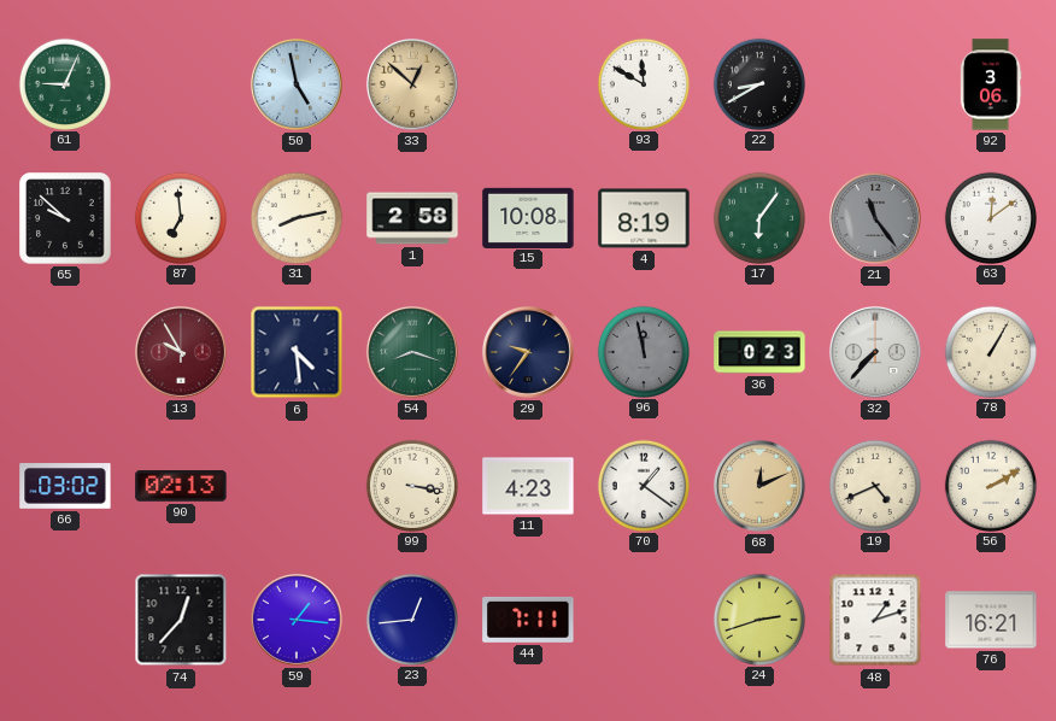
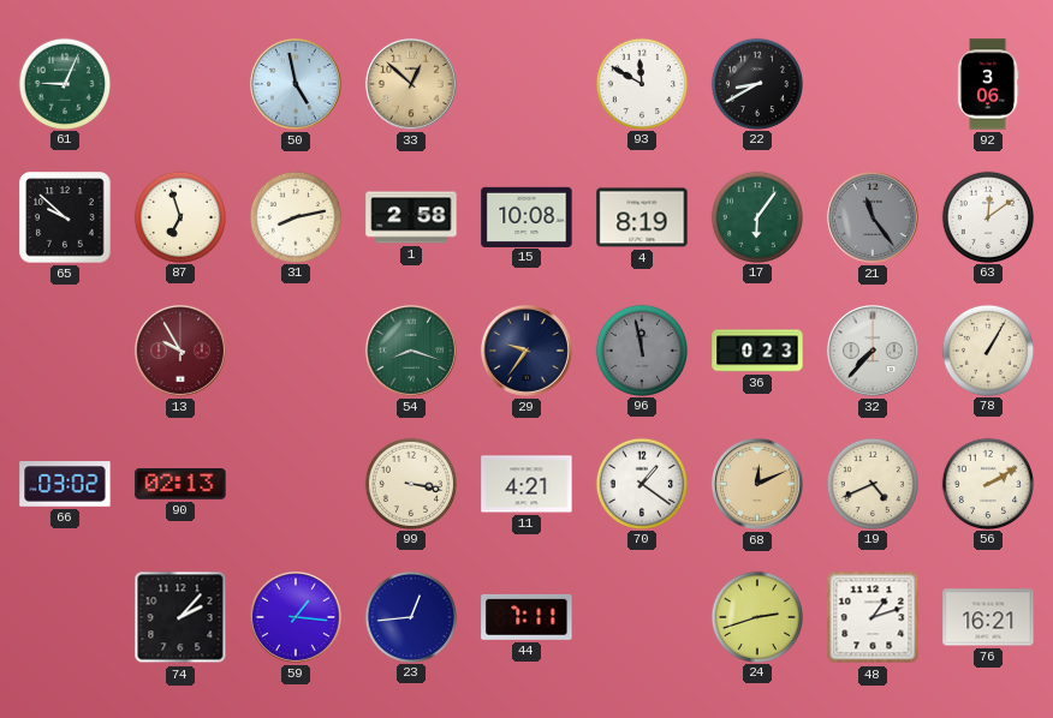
87: 6:59 -> 6:57
6: 4:29 -> none
11: 4:23 -> 4:21
74: 12:37 -> 2:07
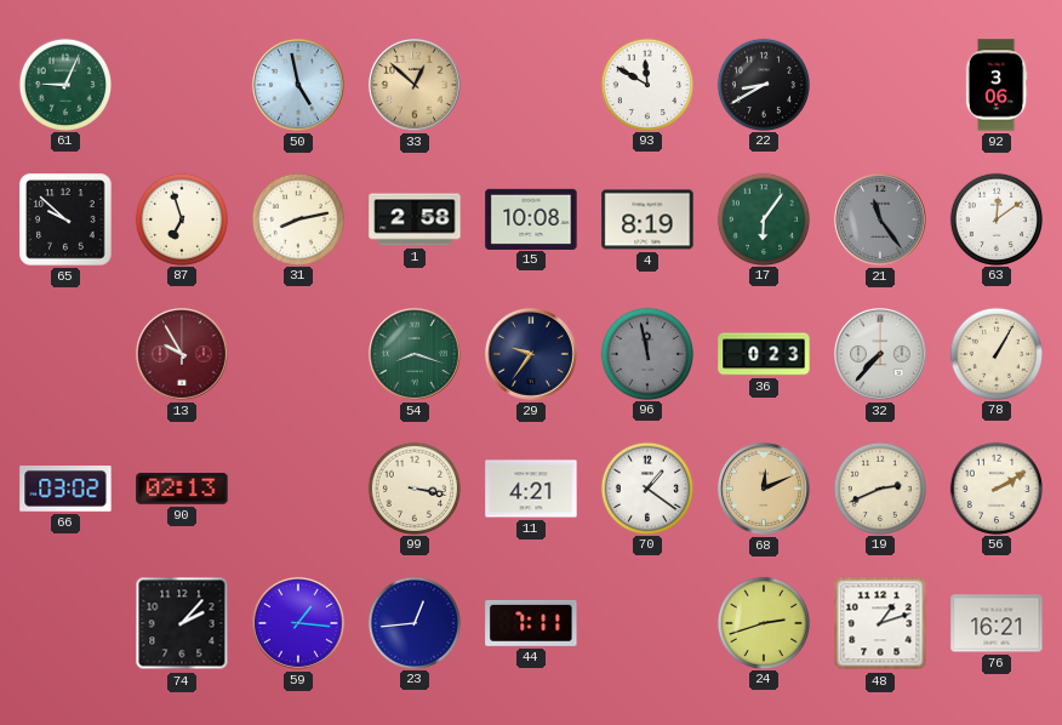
19: 4:41 -> 2:41
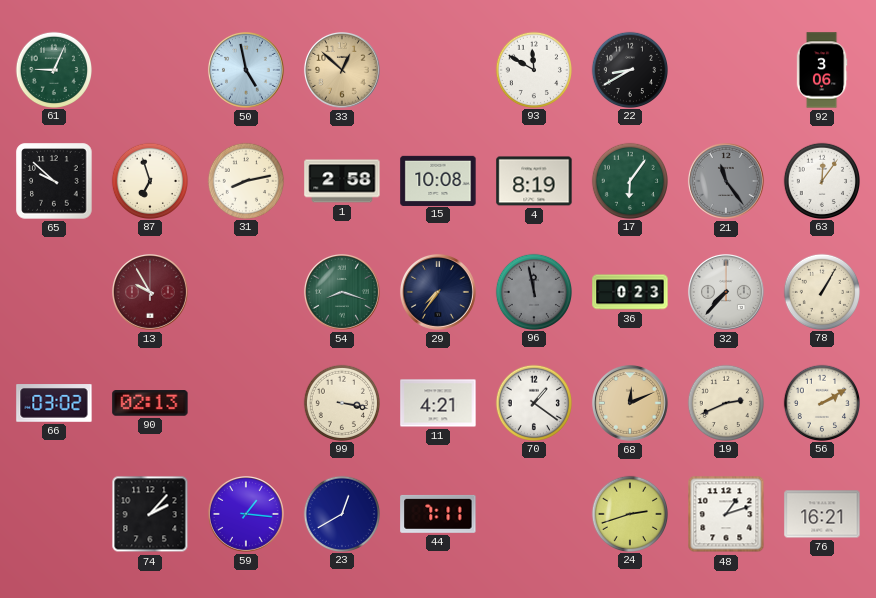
63: 12:09 -> 12:06
29: 9:36 -> 7:36
23: 12:44 -> 12:40
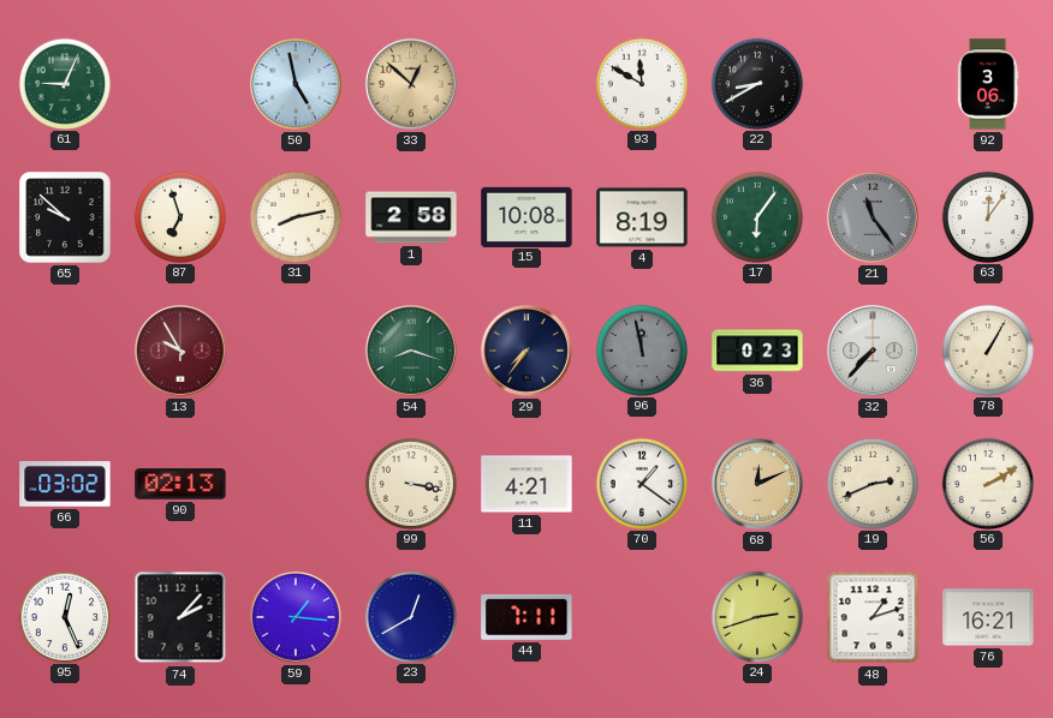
95: none -> 12:26
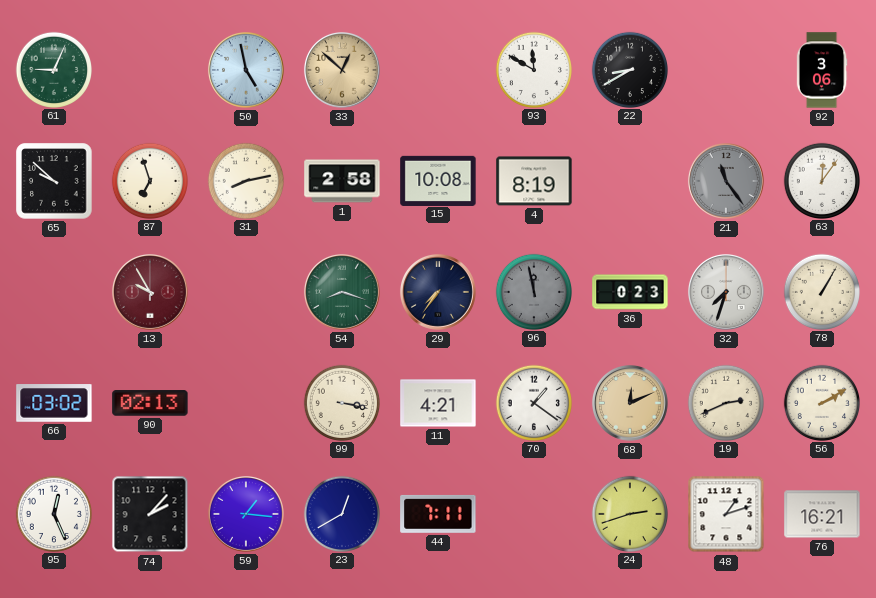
17: 6:06 -> none
32: 7:37 -> 7:33
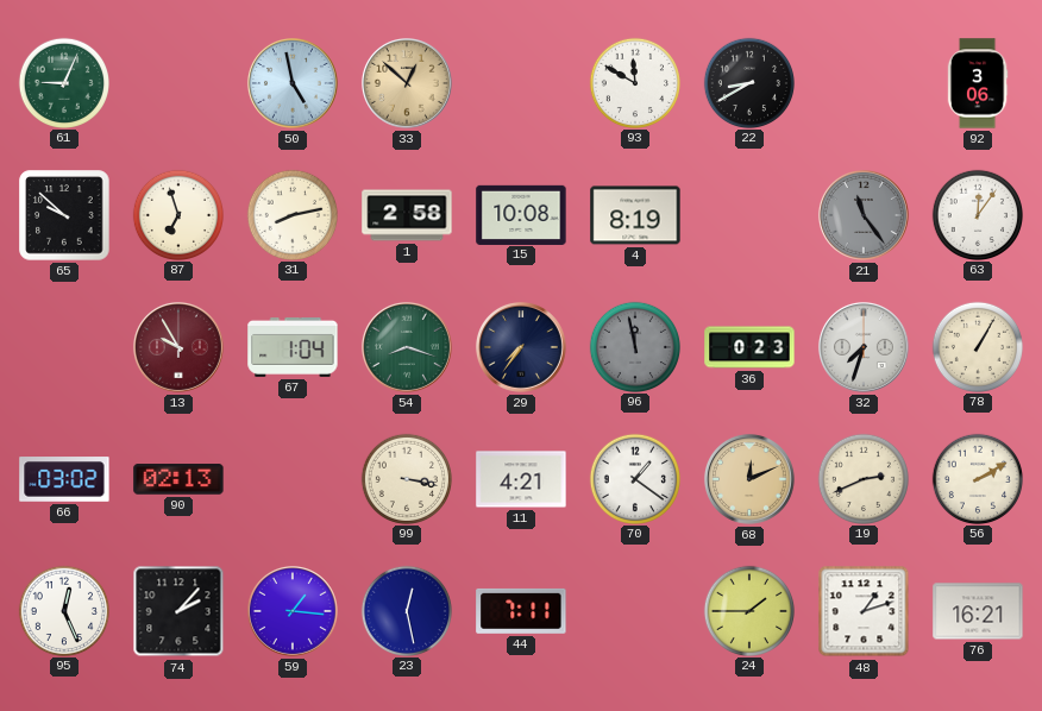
67: none -> 1:04
23: 12:40 -> 12:28
24: 2:42 -> 1:45
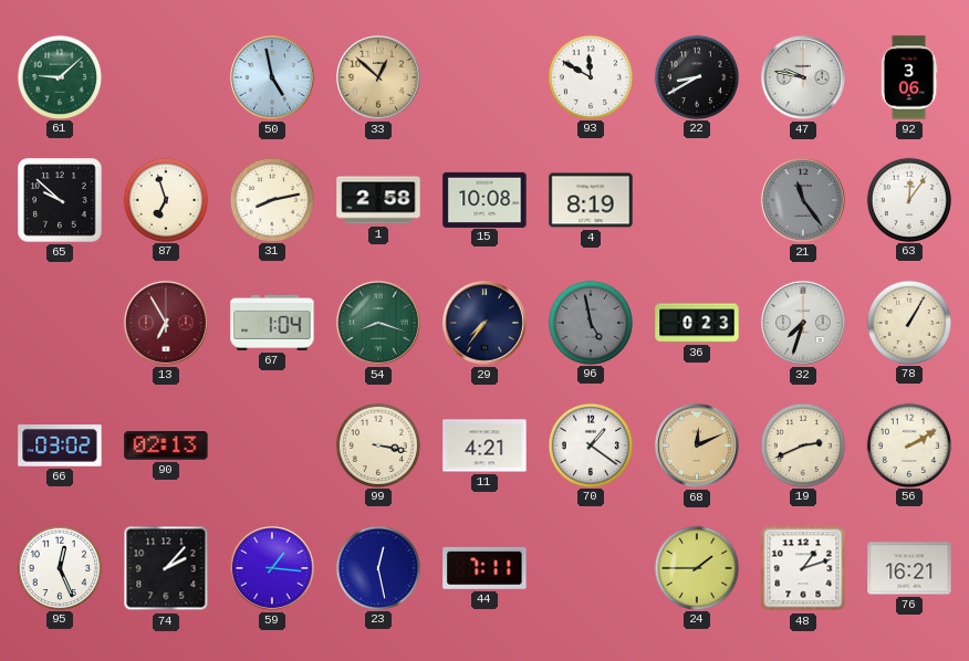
61: 9:04 -> 9:08
47: none -> 9:47
13: 9:55 -> 6:55
96: 11:58 -> 4:58
